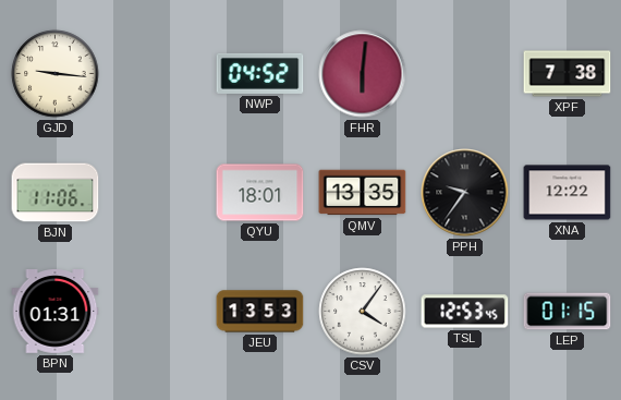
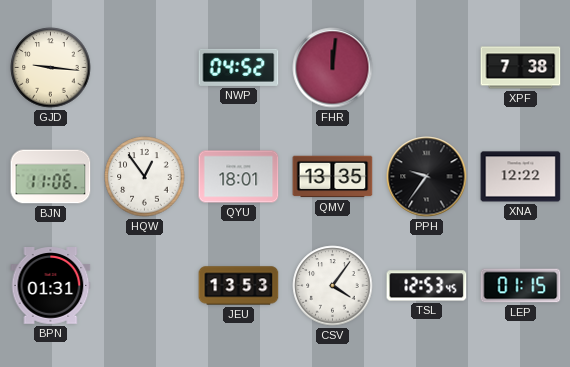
FHR: 6:01 -> 12:01
HQW: none -> 12:54
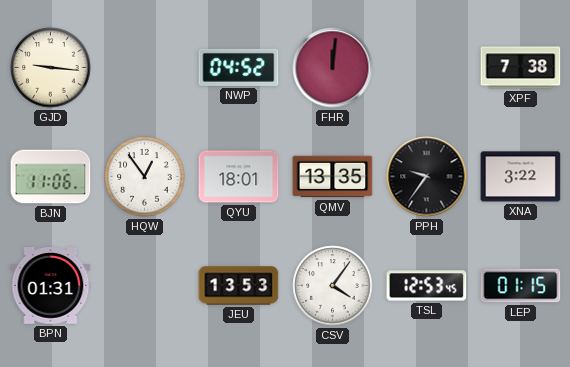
XNA: 12:22 -> 3:22
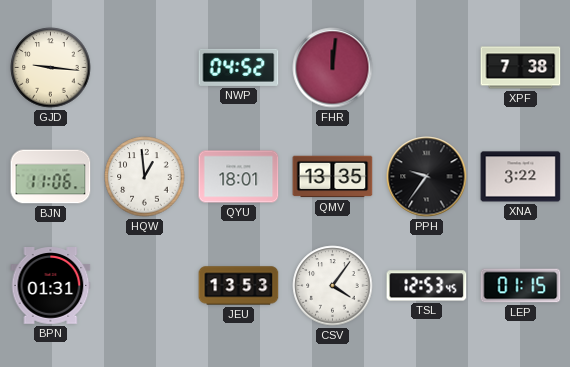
HQW: 12:54 -> 12:59
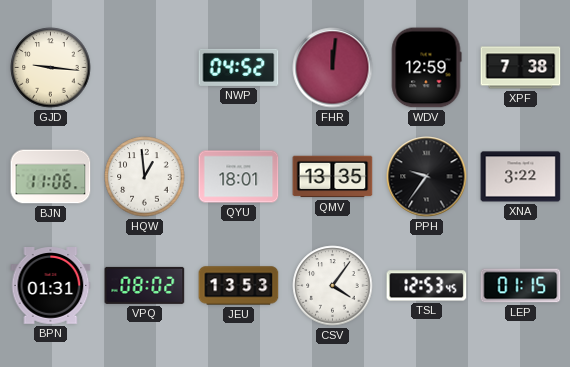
WDV: none -> 12:59
VPQ: none -> 08:02
